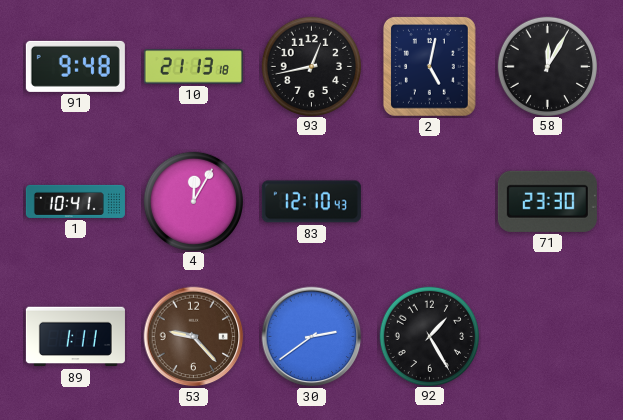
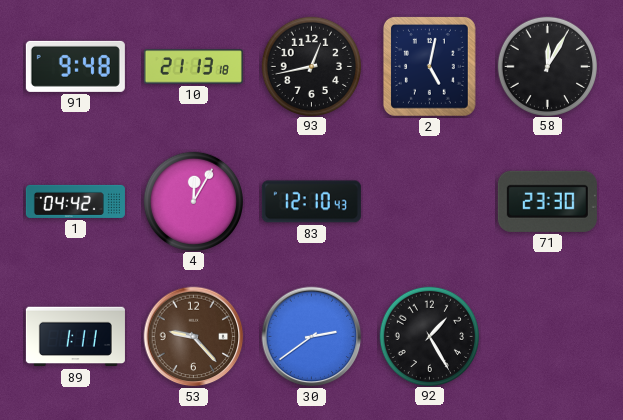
1: 10:41 -> 04:42
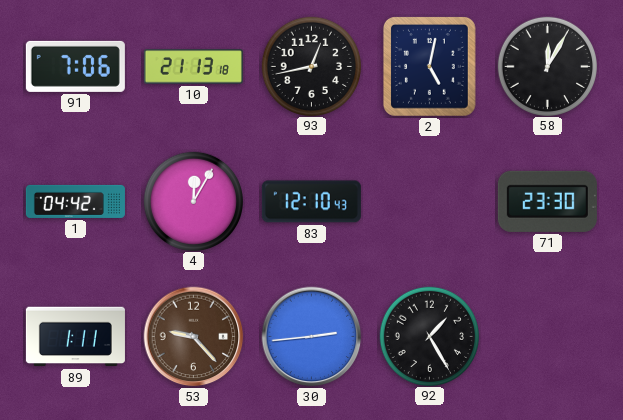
91: 9:48 -> 7:06
30: 2:39 -> 2:44
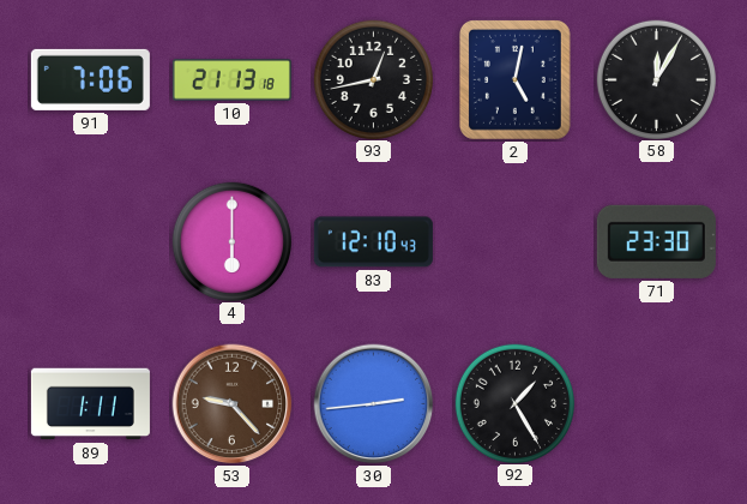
1: 04:42 -> none
4: 12:05 -> 6:00
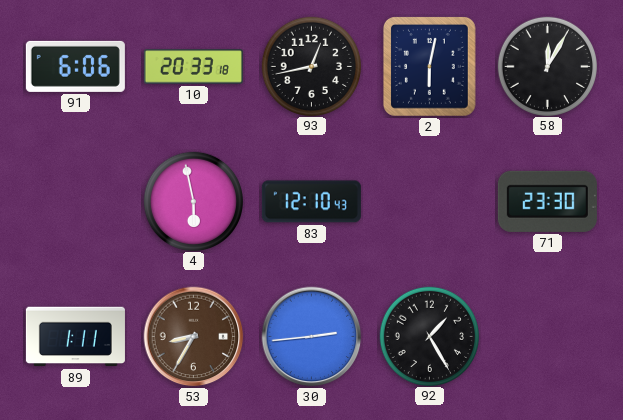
91: 7:06 -> 6:06
10: 21:13 -> 20:33
2: 5:02 -> 6:02
4: 6:00 -> 5:58
53: 9:23 -> 8:35
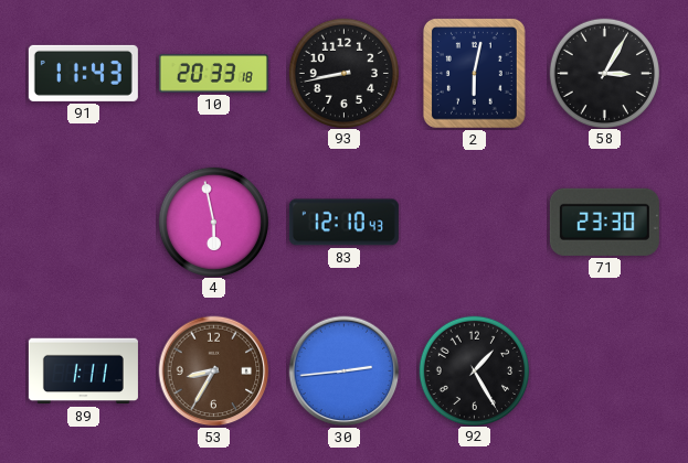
91: 6:06 -> 11:43
93: 12:43 -> 8:43
58: 12:05 -> 3:05
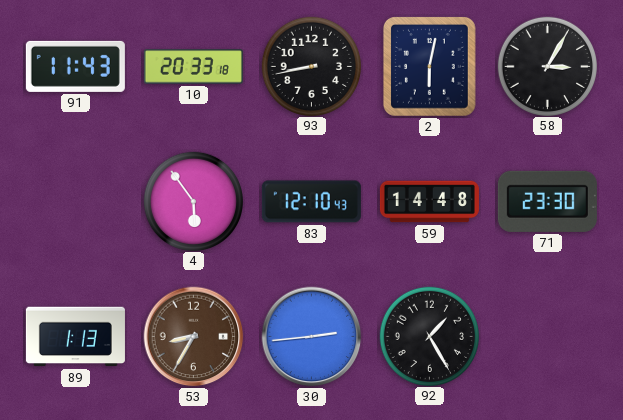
4: 5:58 -> 5:54
59: none -> 14:48
89: 1:11 -> 1:13
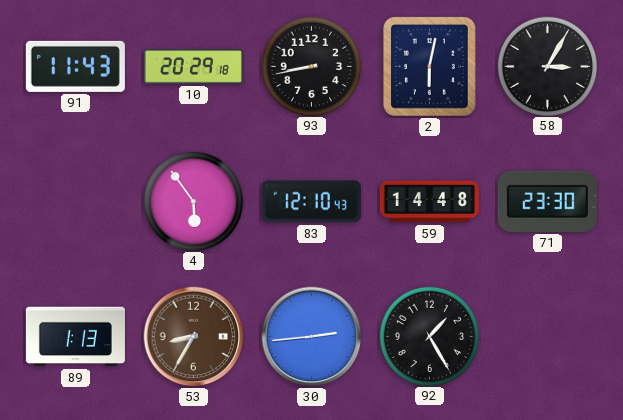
10: 20:33 -> 20:29
